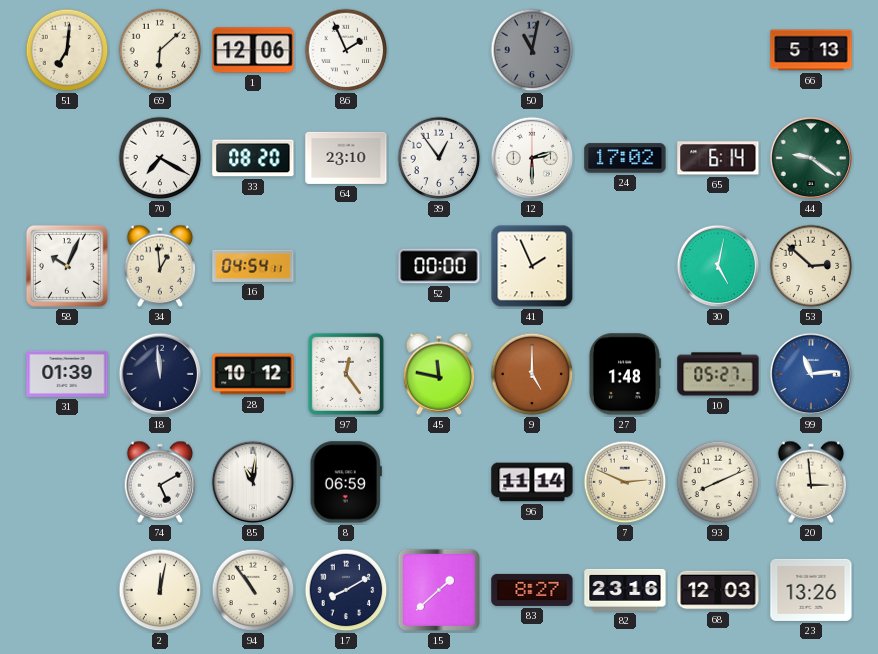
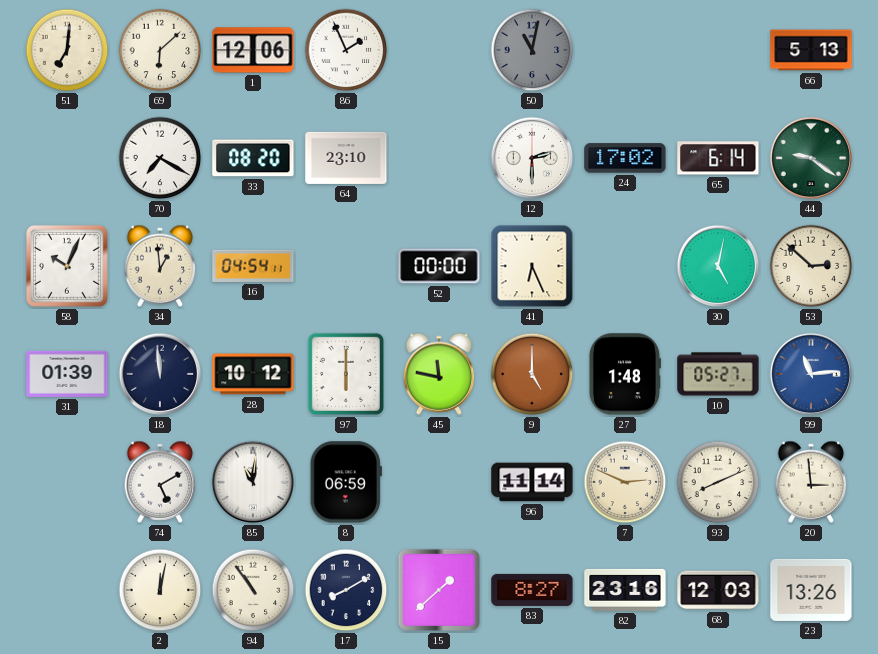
39: 12:54 -> none
41: 1:56 -> 6:26
97: 12:24 -> 6:00
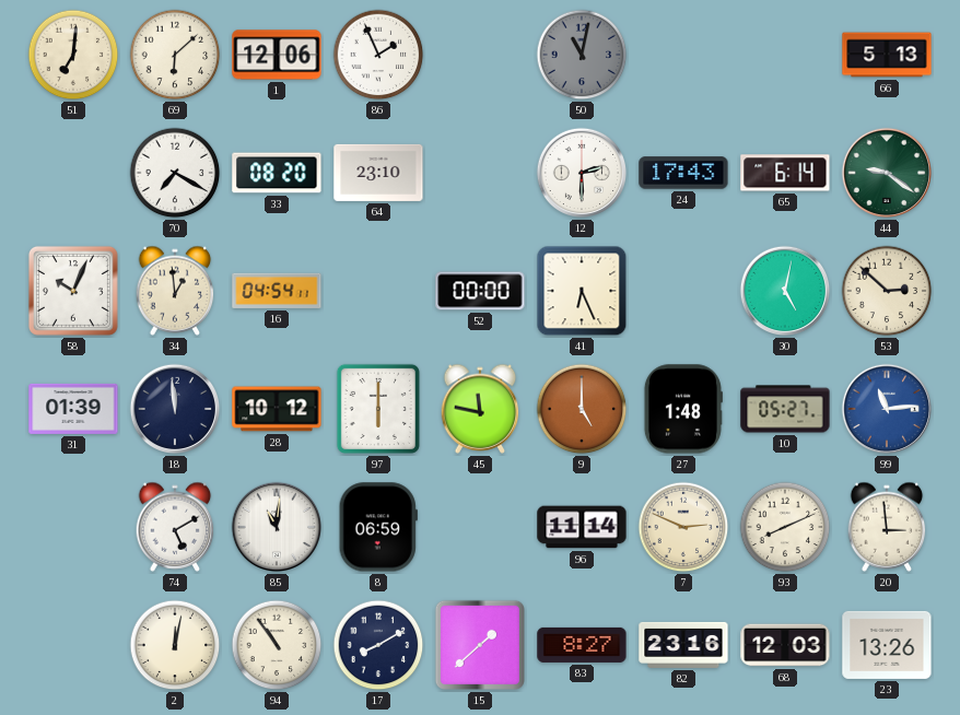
24: 17:02 -> 17:43
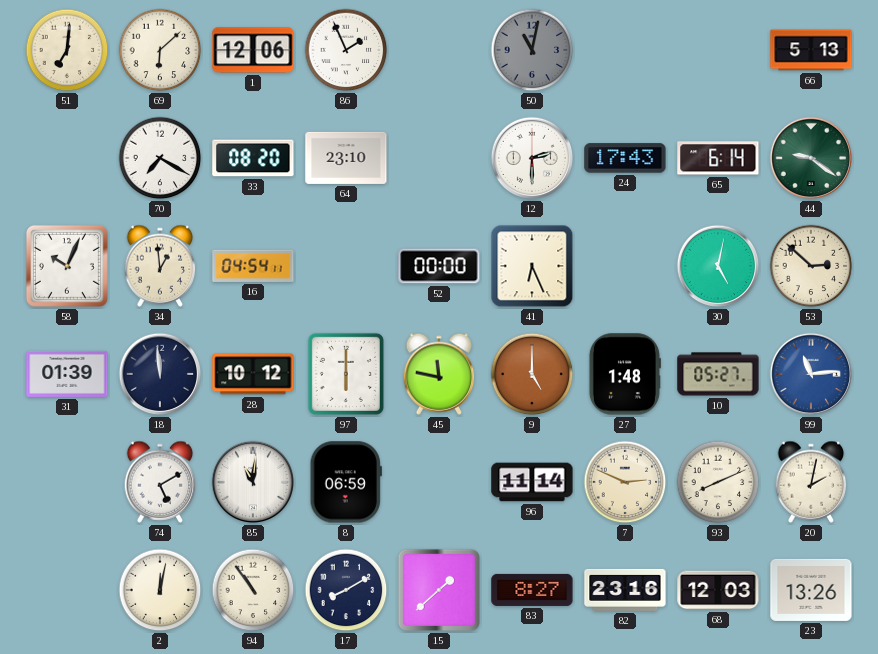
20: 2:59 -> 2:02
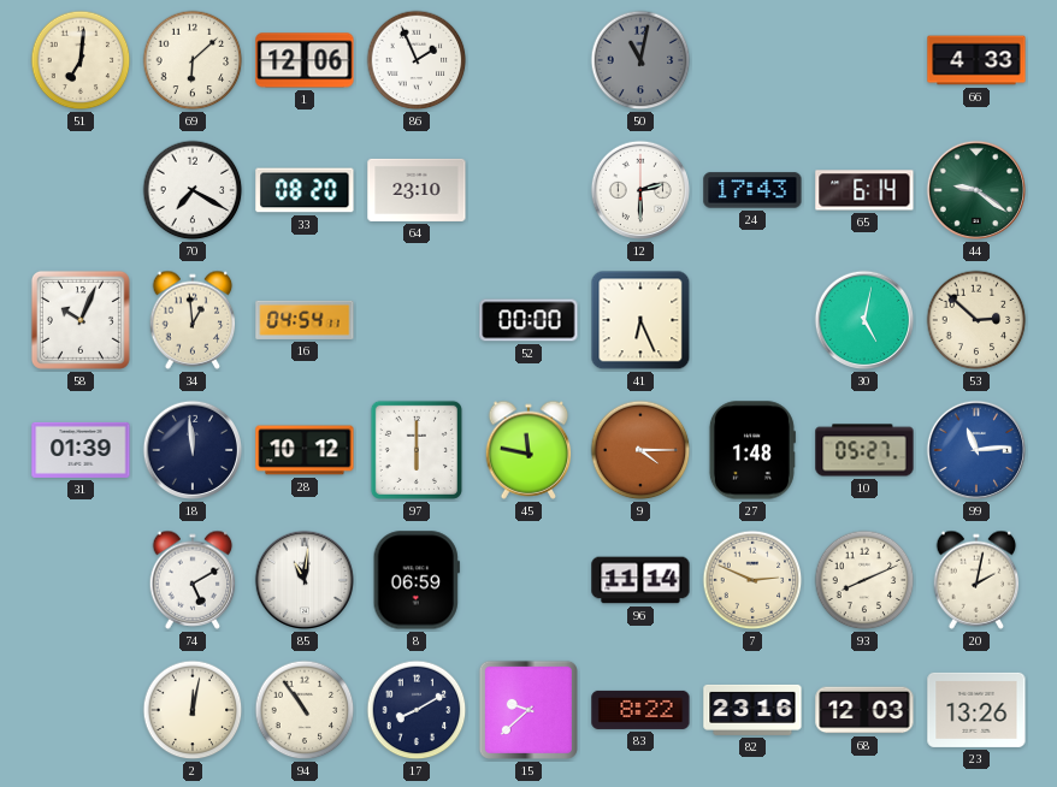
66: 5:13 -> 4:33
9: 5:00 -> 4:15
15: 1:38 -> 9:38
83: 8:27 -> 8:22
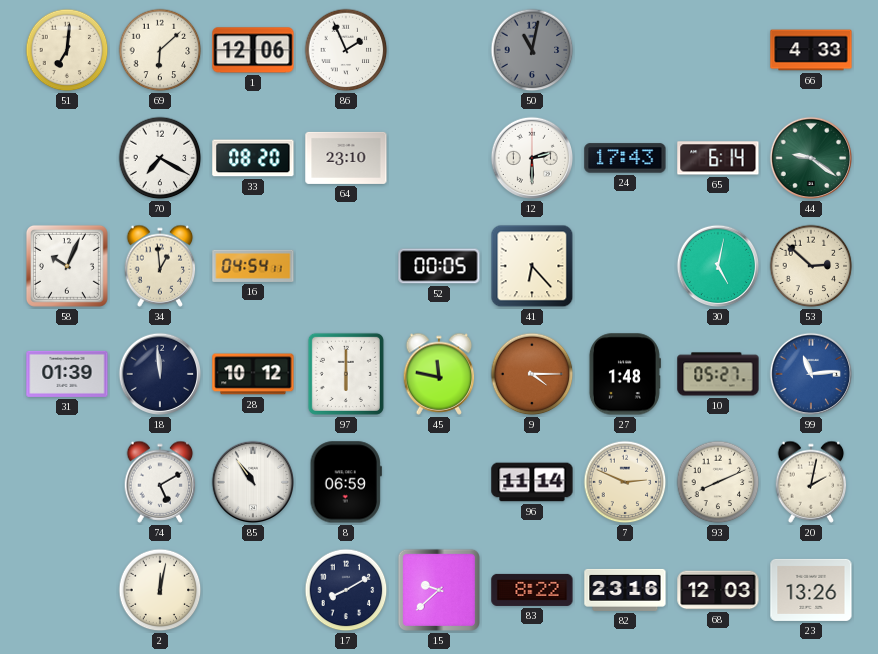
52: 00:00 -> 00:05
41: 6:26 -> 6:23
85: 11:01 -> 10:54
94: 10:54 -> none
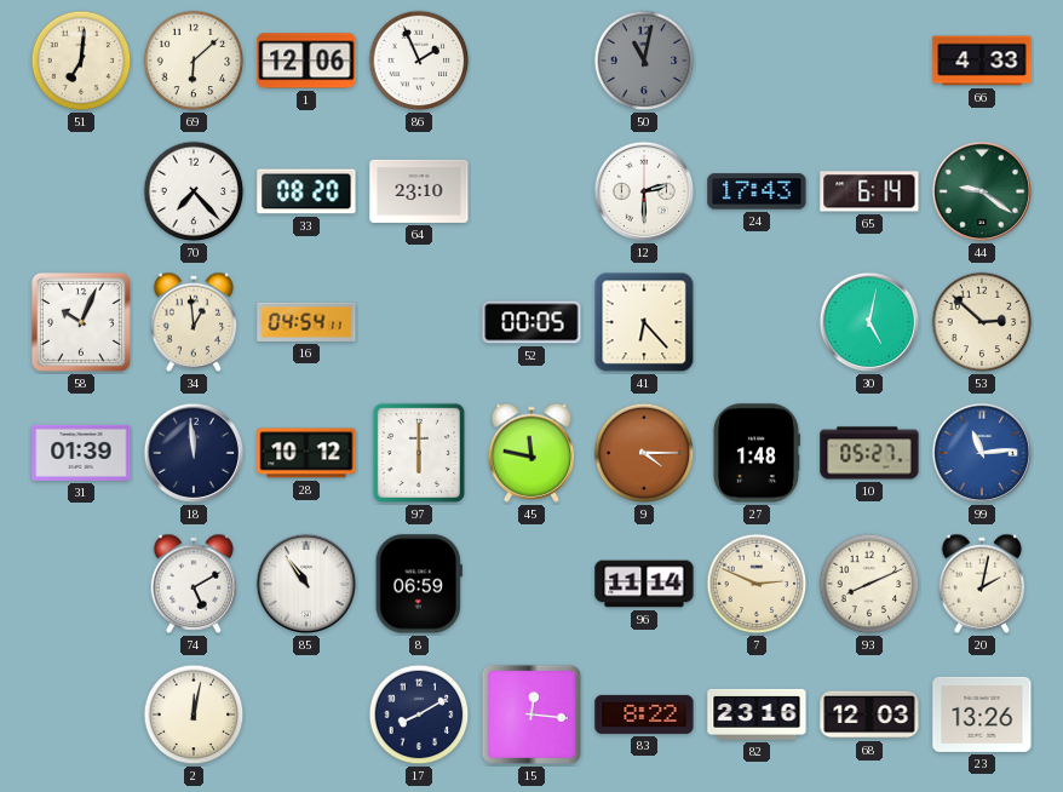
70: 7:20 -> 7:23
15: 9:38 -> 12:16
